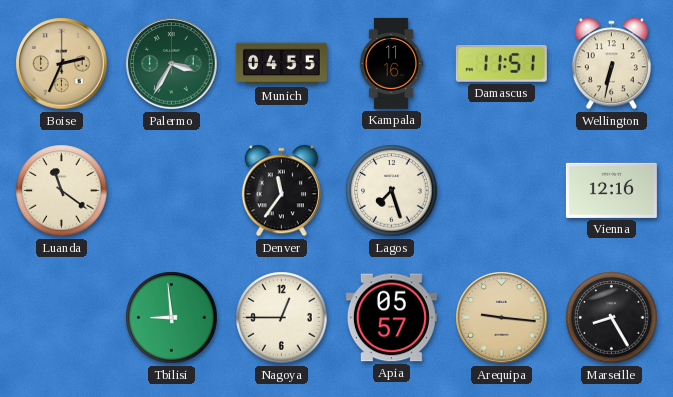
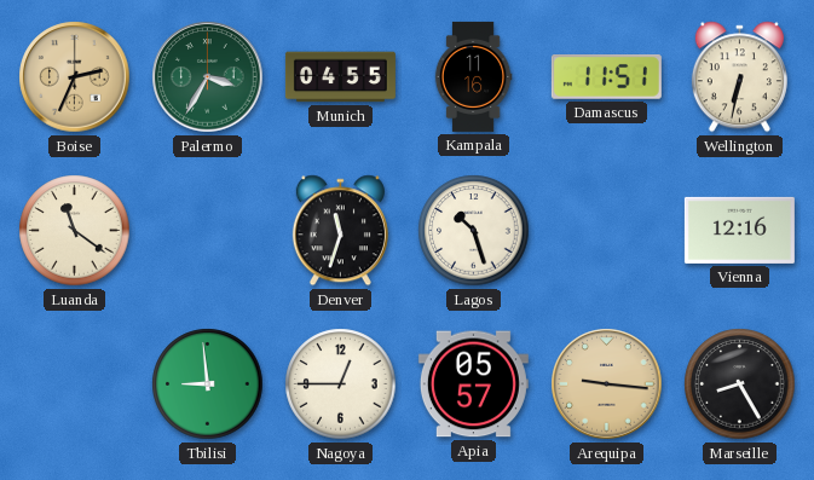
Denver: 11:36 -> 11:33
Lagos: 7:27 -> 10:27
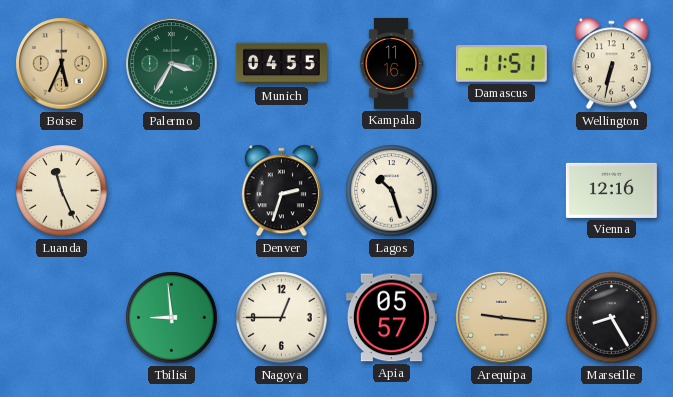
Boise: 2:34 -> 5:34
Luanda: 11:21 -> 11:26
Denver: 11:33 -> 2:33
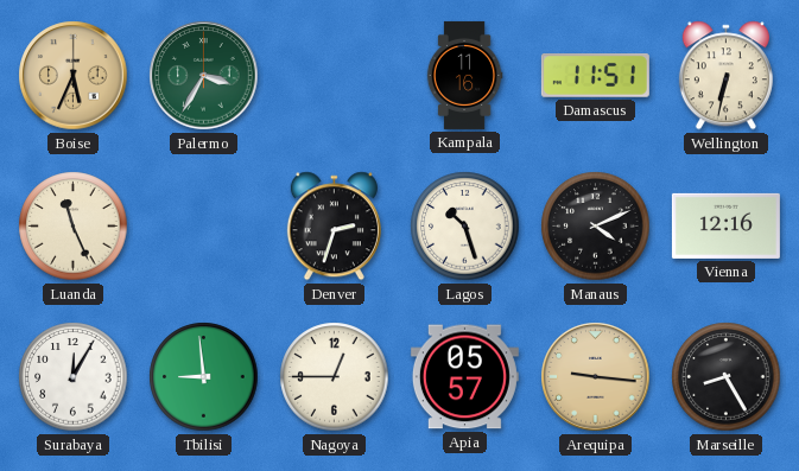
Munich: 04:55 -> none
Manaus: none -> 4:11
Surabaya: none -> 12:05
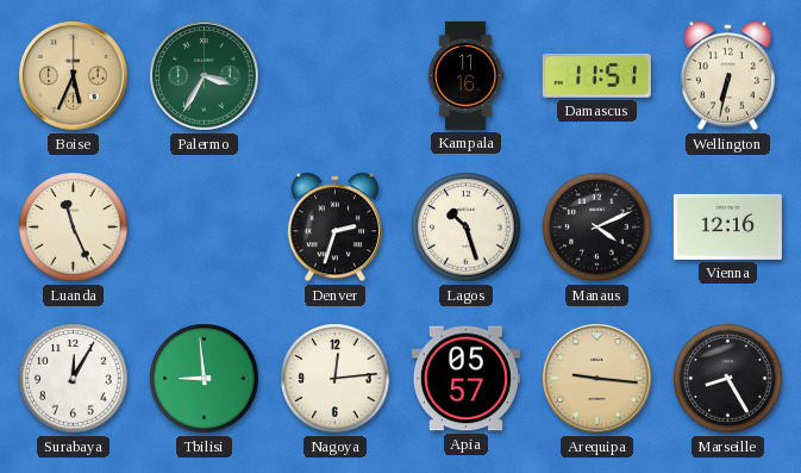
Nagoya: 12:45 -> 12:14
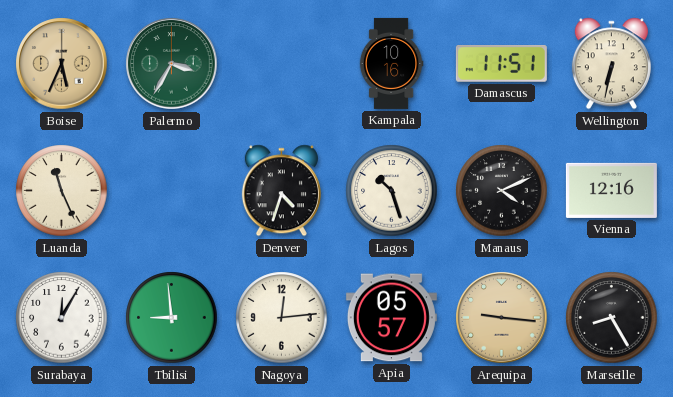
Kampala: 11:16 -> 10:16
Denver: 2:33 -> 4:33
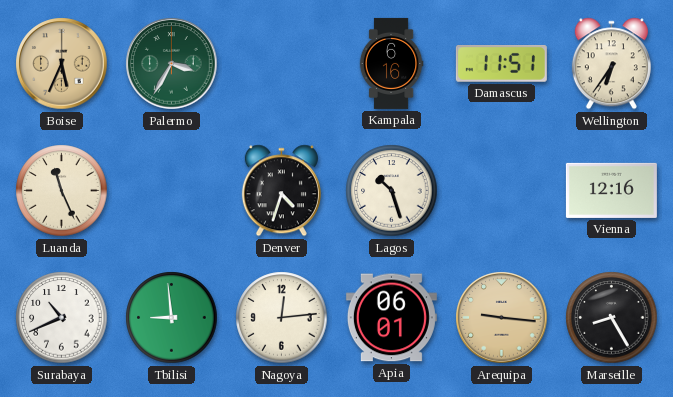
Kampala: 10:16 -> 6:16
Wellington: 6:32 -> 6:36
Manaus: 4:11 -> none
Surabaya: 12:05 -> 10:41
Apia: 05:57 -> 06:01
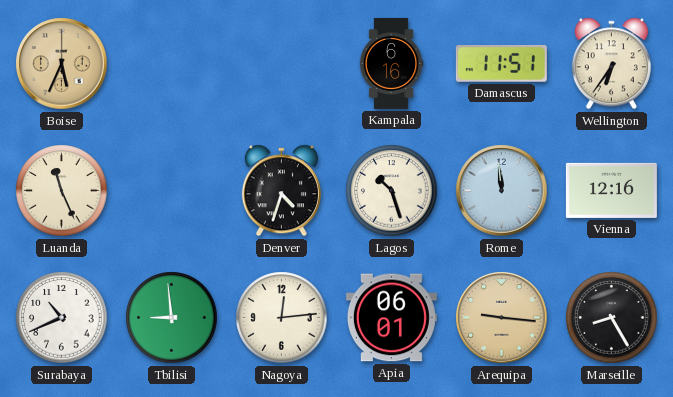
Palermo: 3:35 -> none
Rome: none -> 11:59
